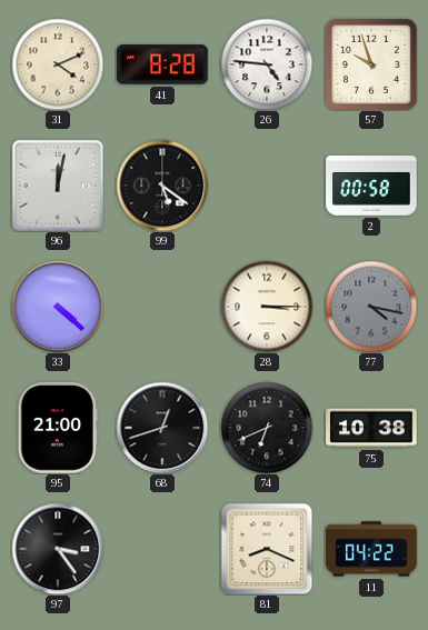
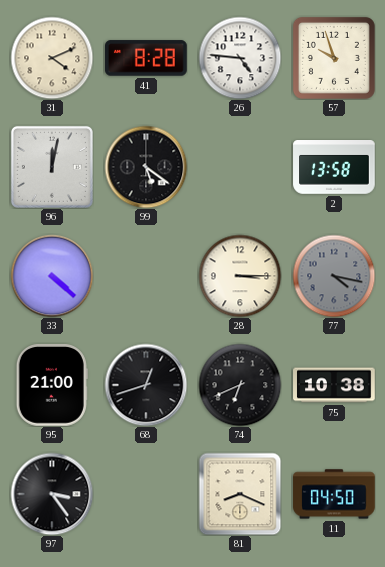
2: 00:58 -> 13:58
11: 04:22 -> 04:50
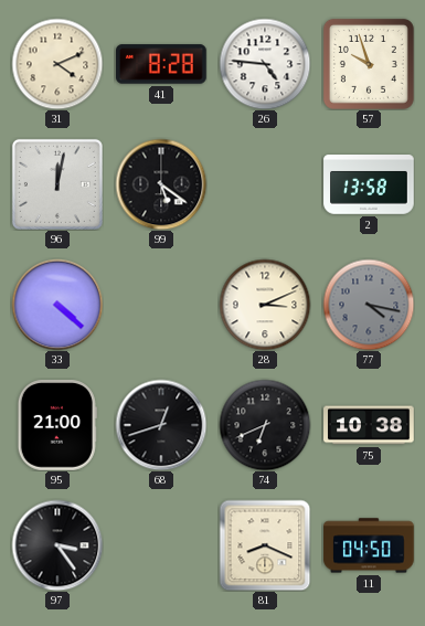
28: 3:15 -> 3:11
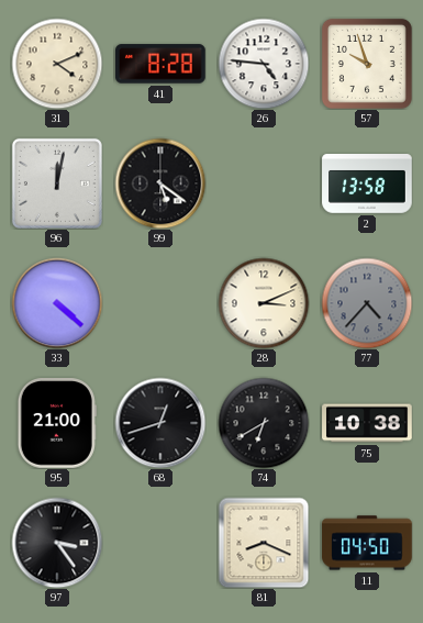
77: 4:17 -> 4:37
74: 6:41 -> 6:40
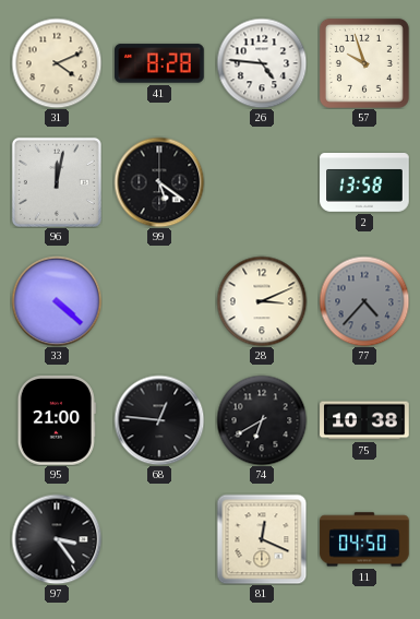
68: 12:42 -> 12:46
81: 8:19 -> 12:19
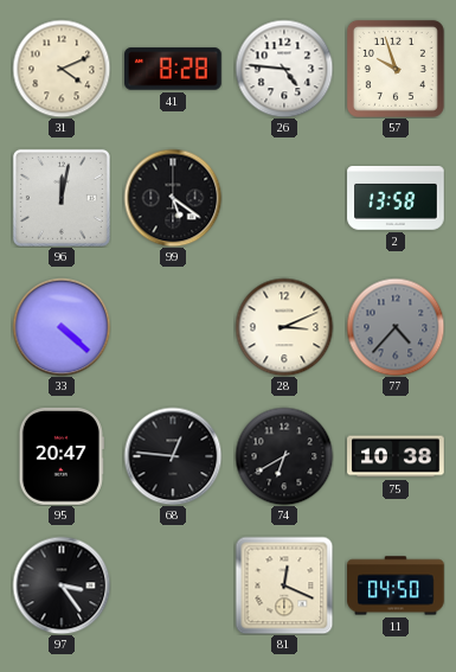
95: 21:00 -> 20:47
